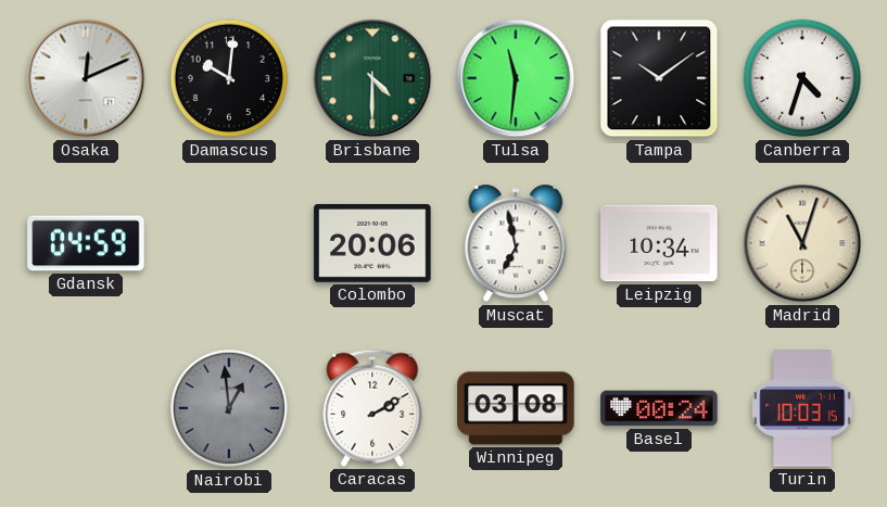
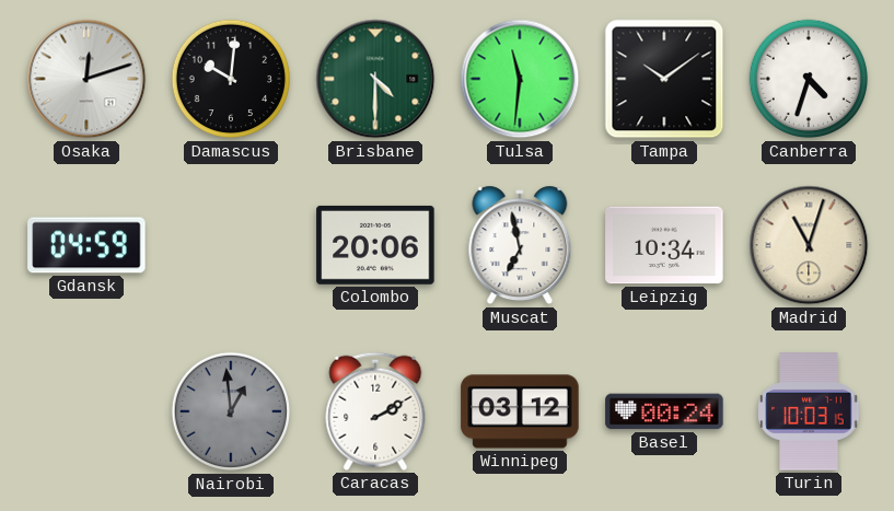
Osaka: 12:11 -> 12:12
Winnipeg: 03:08 -> 03:12
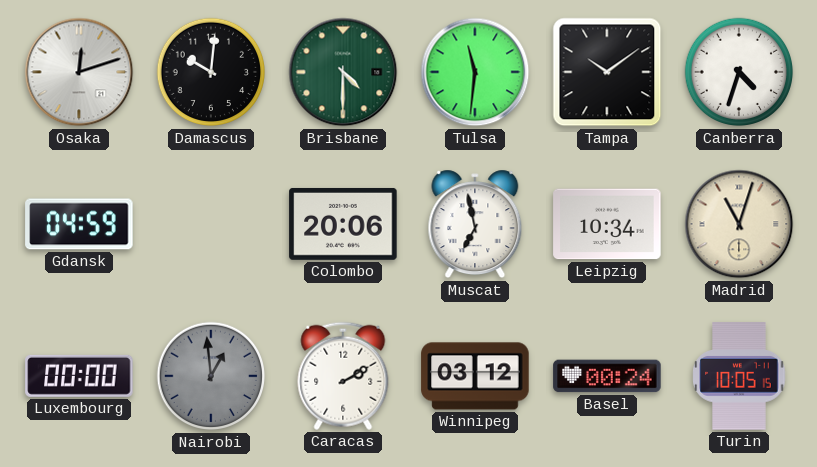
Luxembourg: none -> 00:00
Turin: 10:03 -> 10:05
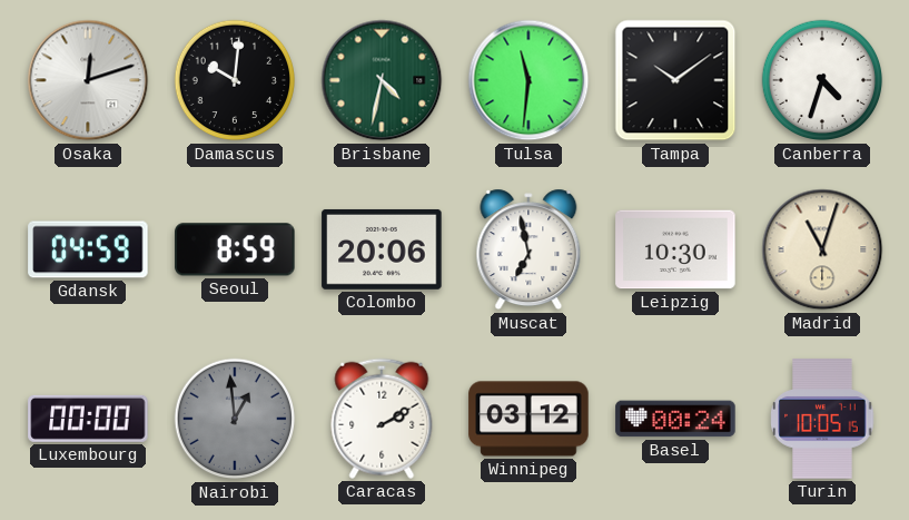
Brisbane: 4:30 -> 4:32
Seoul: none -> 8:59
Leipzig: 10:34 -> 10:30
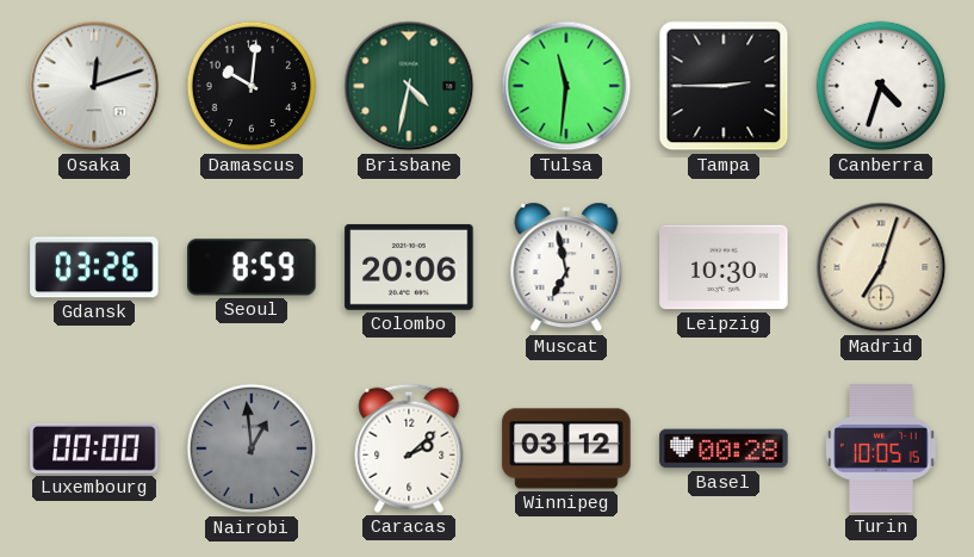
Tampa: 10:09 -> 2:45
Gdansk: 04:59 -> 03:26
Madrid: 11:03 -> 7:03
Caracas: 2:10 -> 2:08
Basel: 00:24 -> 00:28
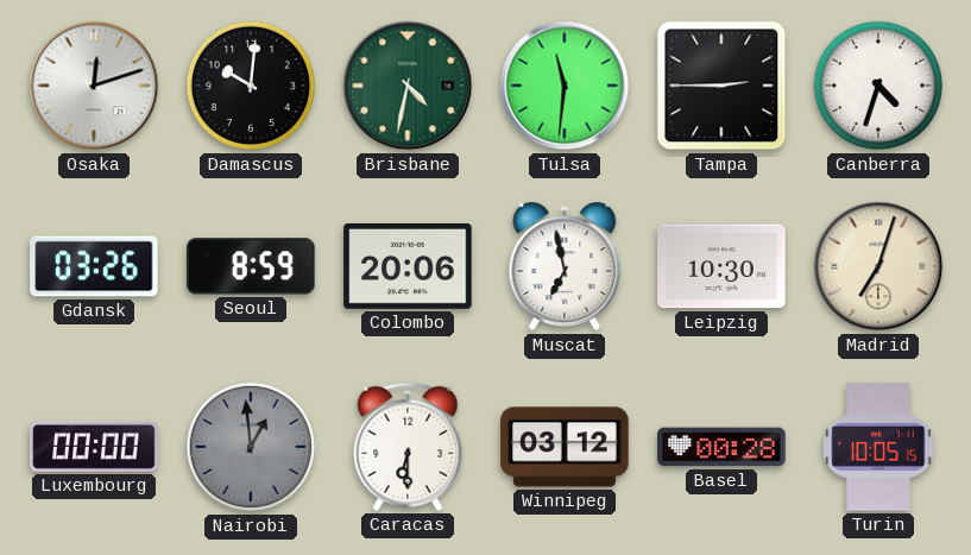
Caracas: 2:08 -> 6:30
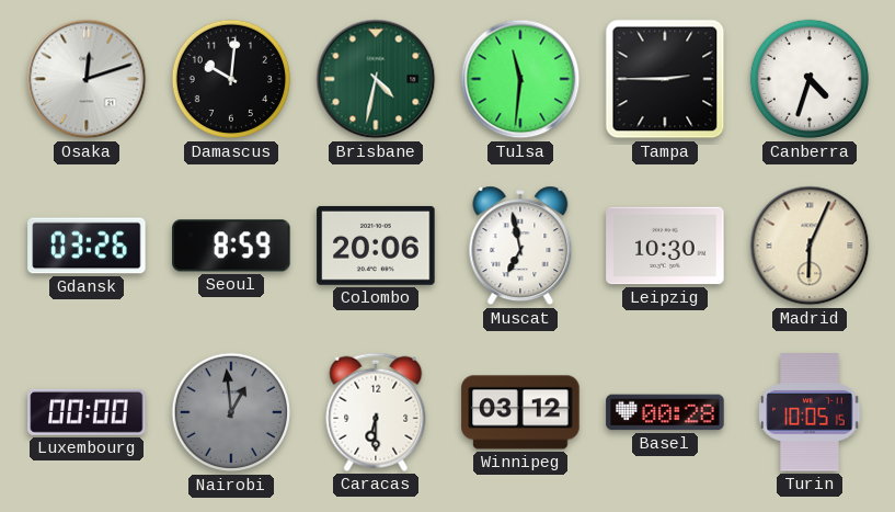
Madrid: 7:03 -> 6:04
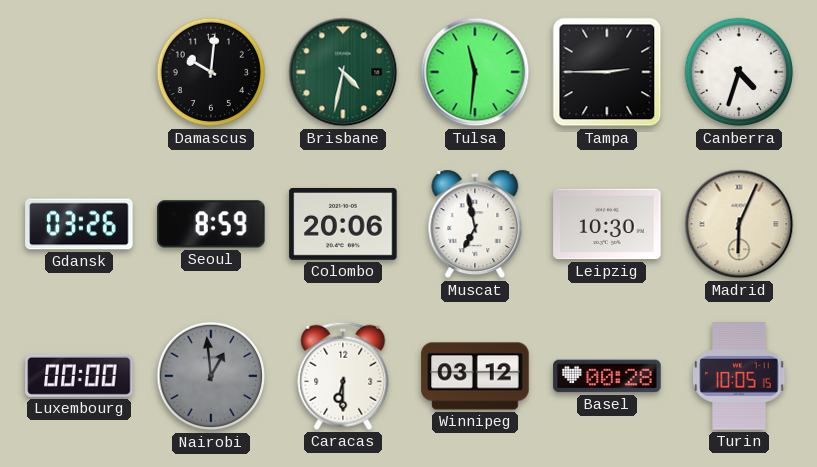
Osaka: 12:12 -> none
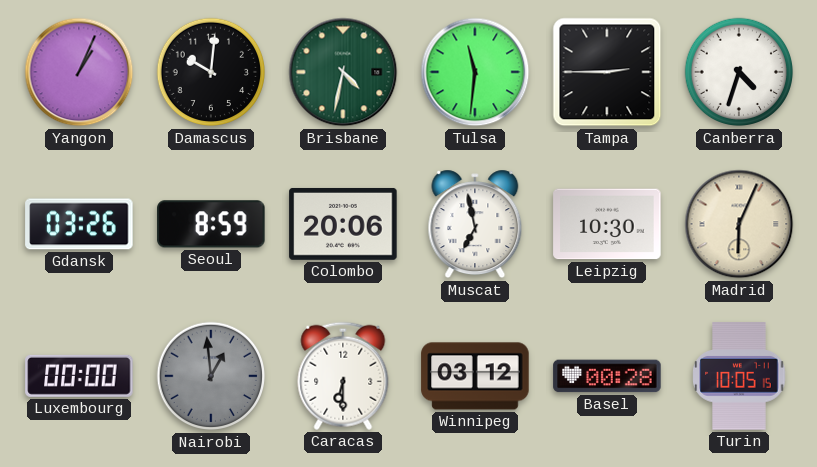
Yangon: none -> 1:04
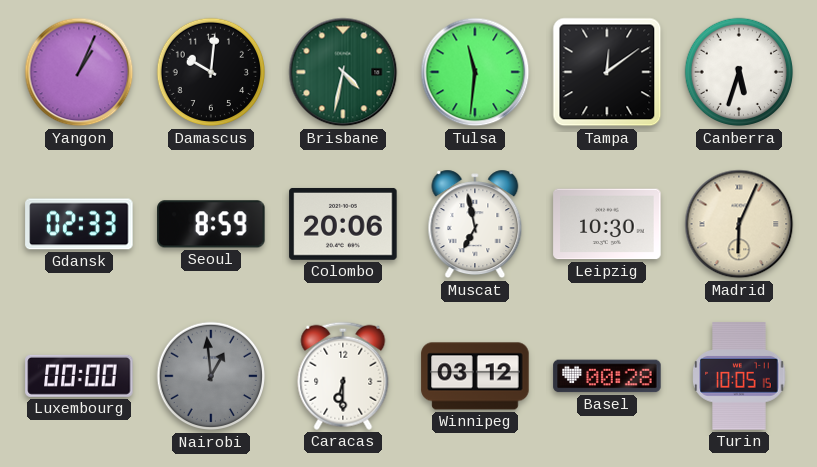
Tampa: 2:45 -> 12:09
Canberra: 4:33 -> 5:33
Gdansk: 03:26 -> 02:33
